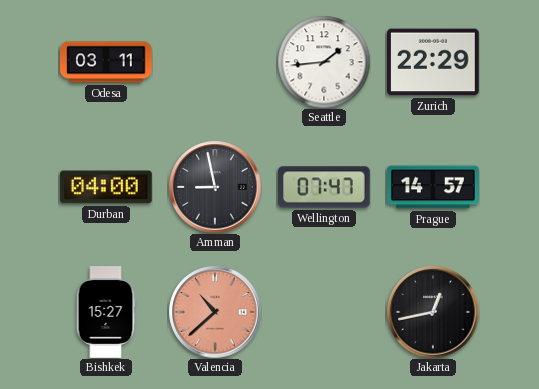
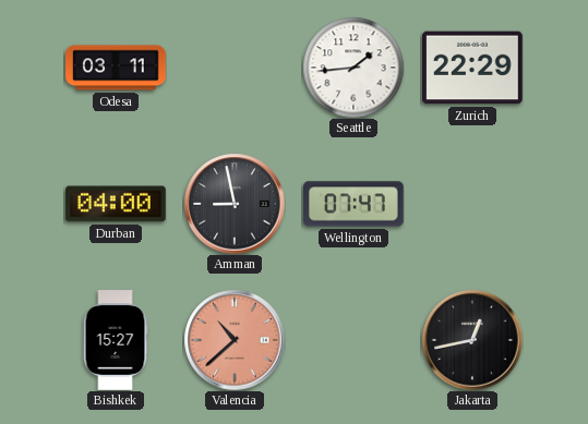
Prague: 14:57 -> none
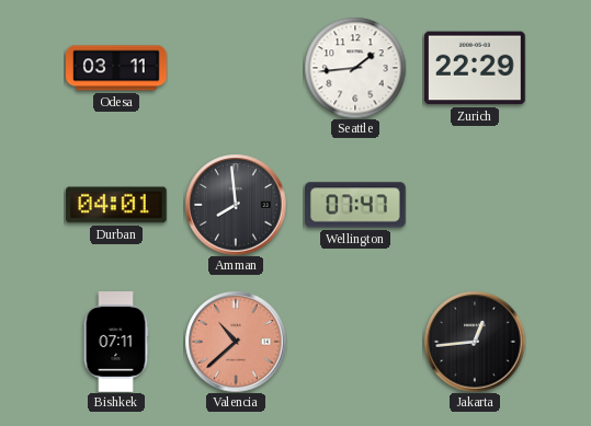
Durban: 04:00 -> 04:01
Amman: 8:58 -> 7:59
Bishkek: 15:27 -> 07:11
Jakarta: 12:43 -> 12:44
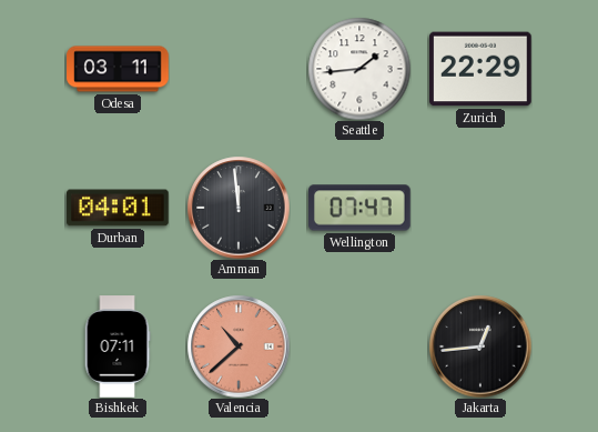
Amman: 7:59 -> 11:59
